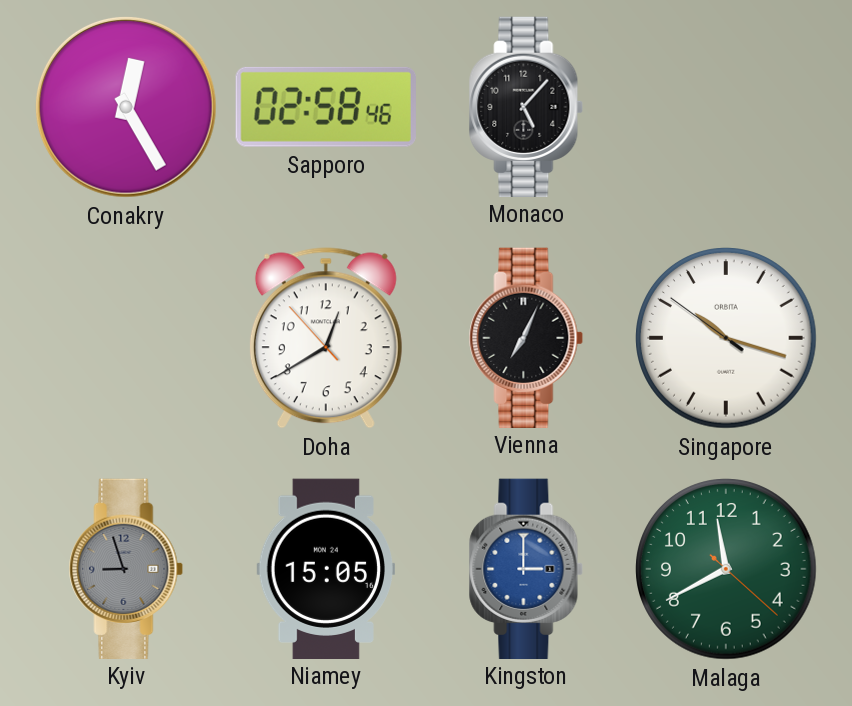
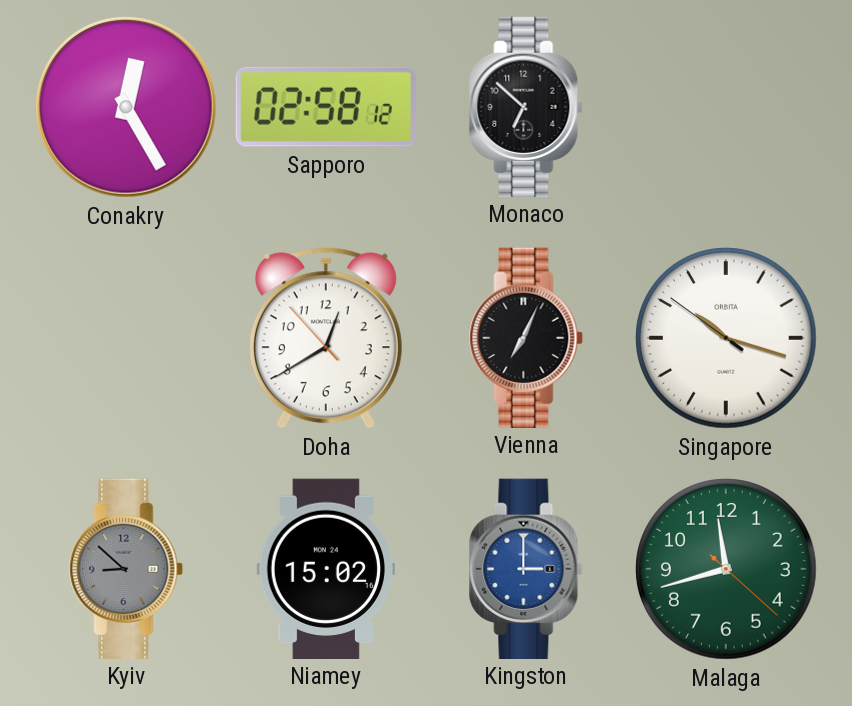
Sapporo: 02:58:46 -> 02:58:12
Monaco: 5:07 -> 6:52
Kyiv: 8:57 -> 8:52
Niamey: 15:05 -> 15:02
Malaga: 11:40 -> 11:42
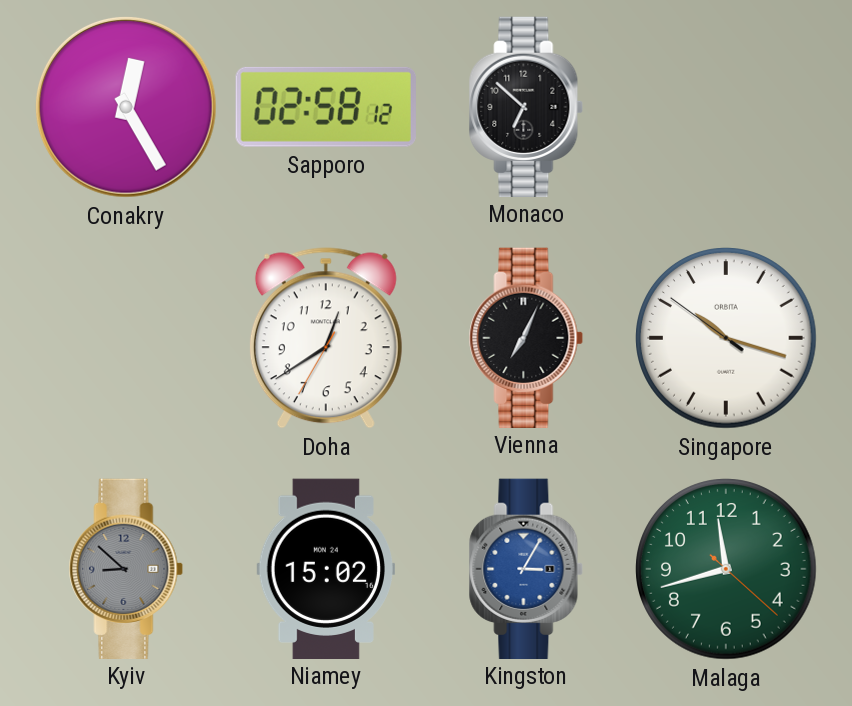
Doha: 12:39:53 -> 12:39:35
Kingston: 3:00 -> 3:05
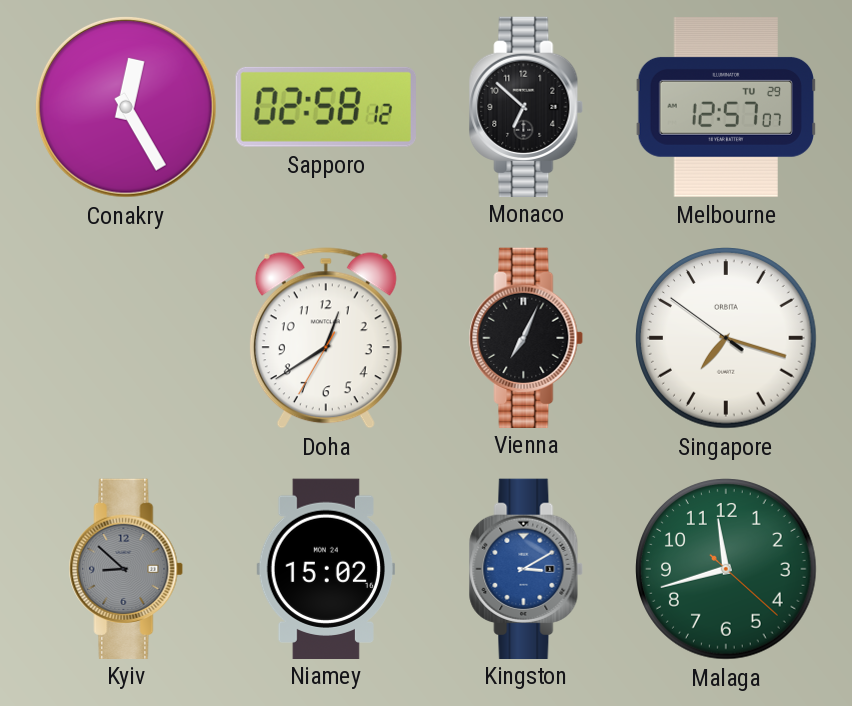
Melbourne: none -> 12:57
Singapore: 10:17 -> 7:17
Kingston: 3:05 -> 3:10
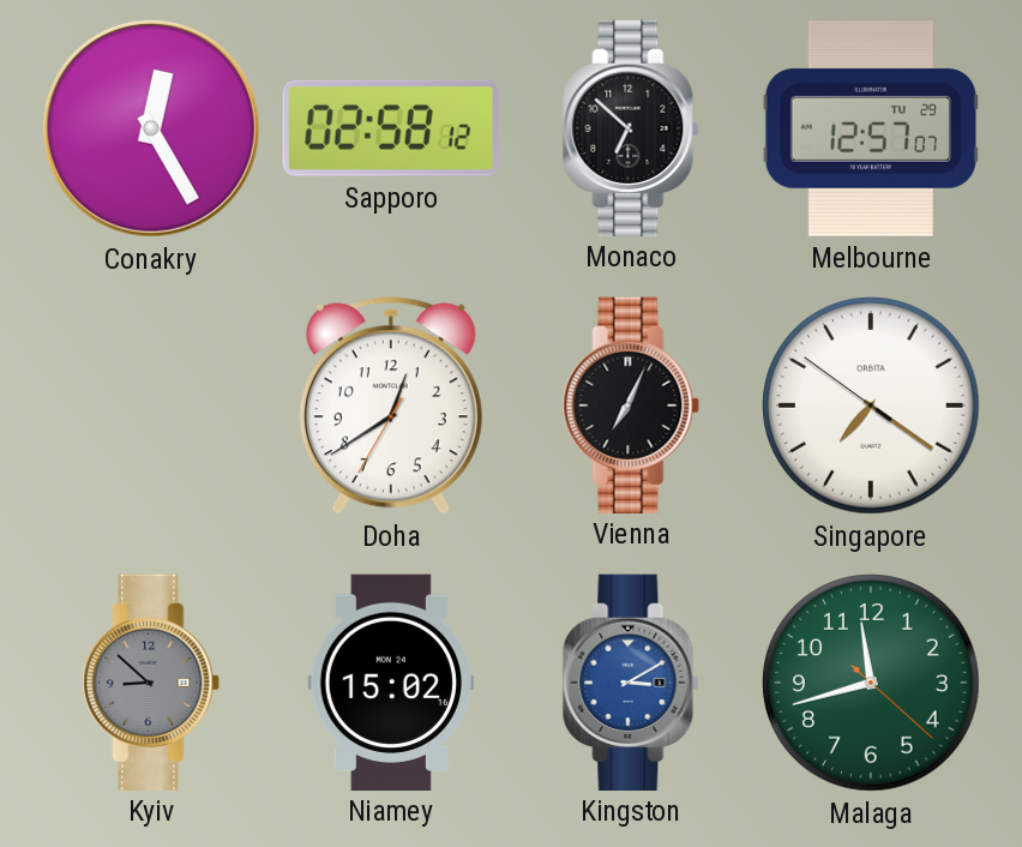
Singapore: 7:17 -> 7:20
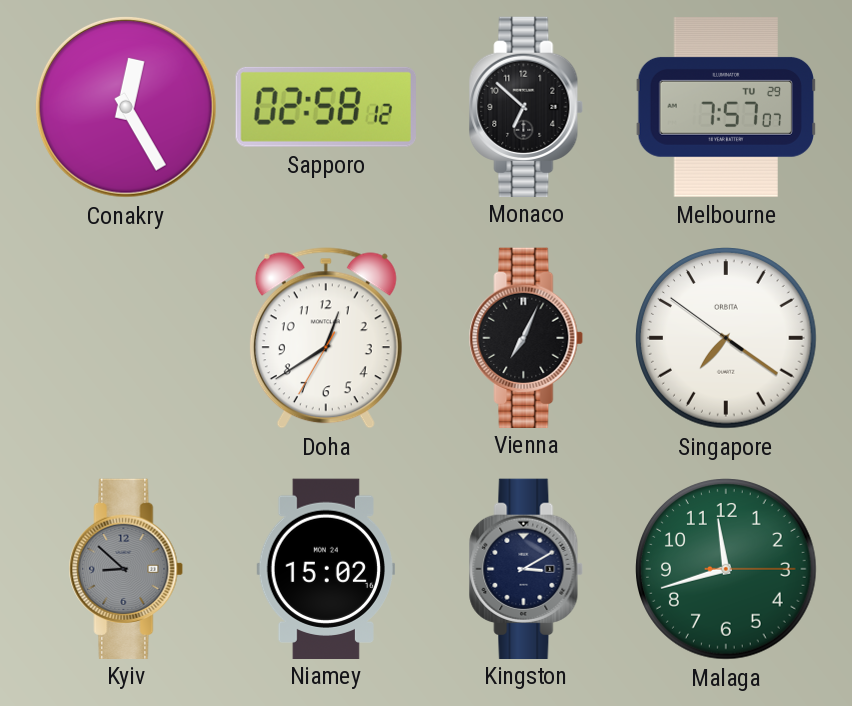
Melbourne: 12:57 -> 7:57
Kingston dial: blue -> navy
Malaga: 11:42:22 -> 11:42:15
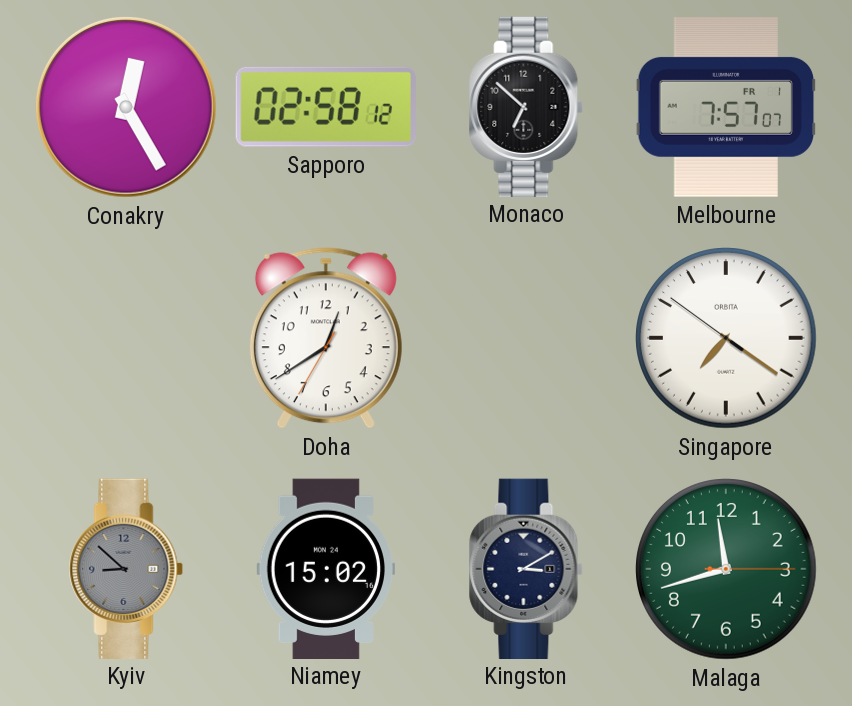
Melbourne date: TU 29 -> FR 1
Vienna: 7:04 -> none
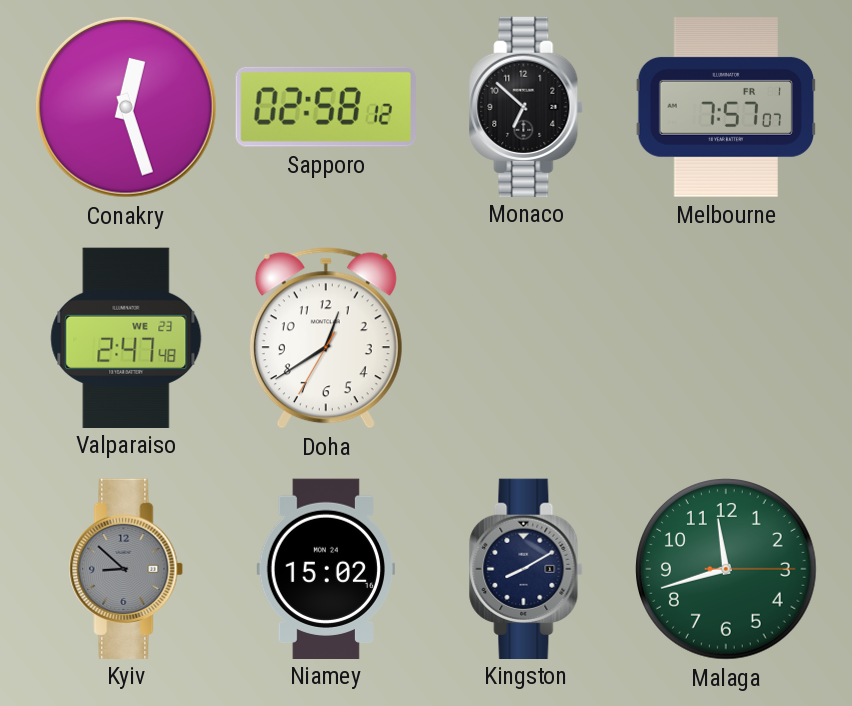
Conakry: 12:25 -> 12:27
Valparaiso: none -> 2:47
Singapore: 7:20 -> none
Kingston: 3:10 -> 8:10
